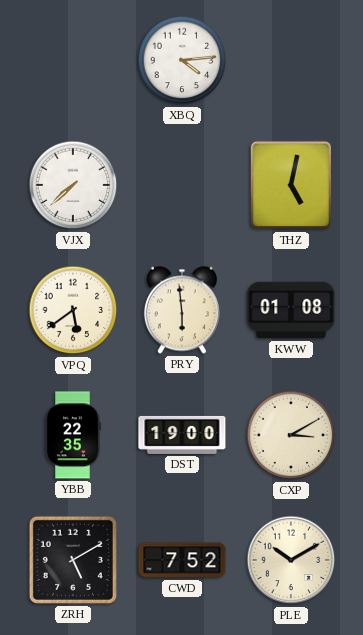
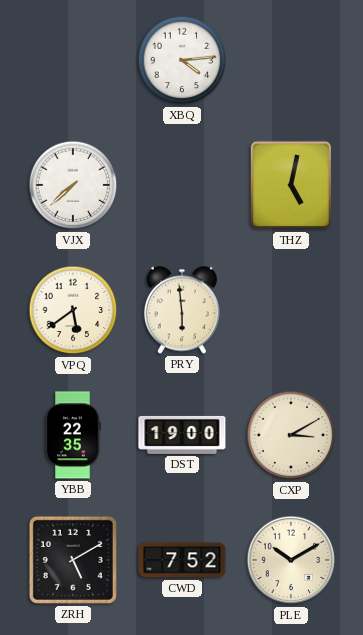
KWW: 01:08 -> none
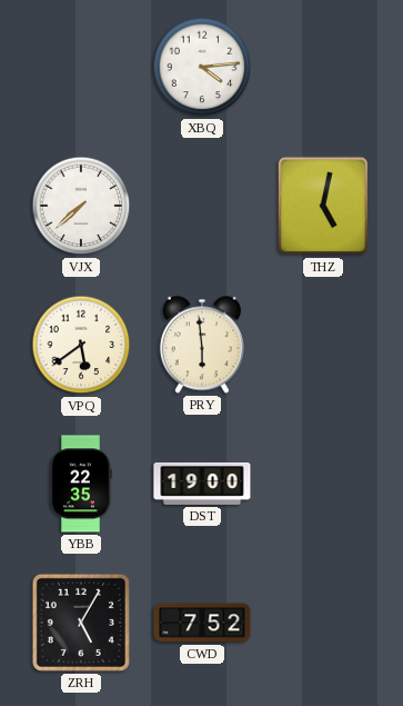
CXP: 3:10 -> none
ZRH: 5:10 -> 5:05
PLE: 10:10 -> none
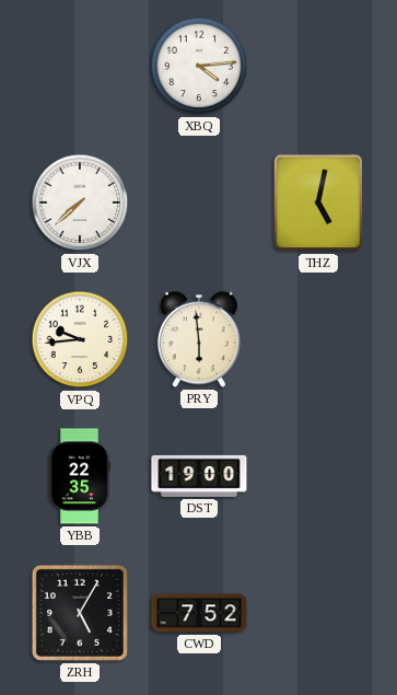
VPQ: 5:39 -> 9:44
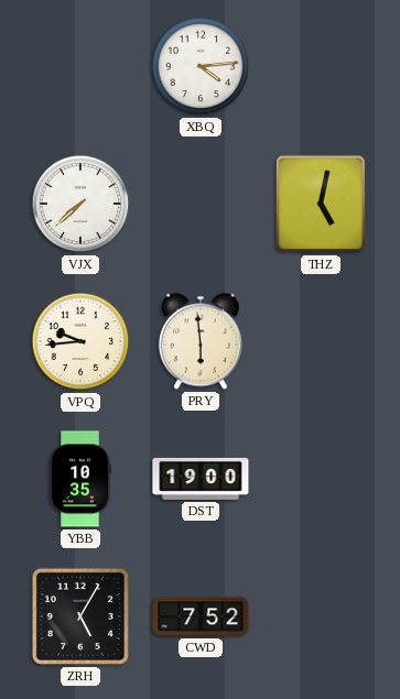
YBB: 22:35 -> 10:35
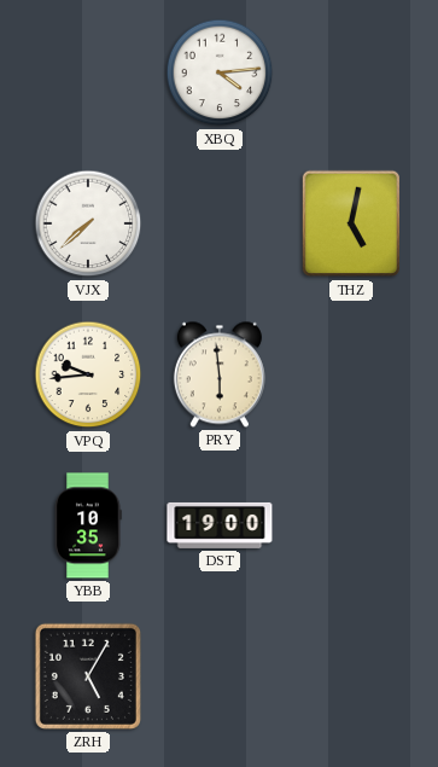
CWD: 7:52 -> none
